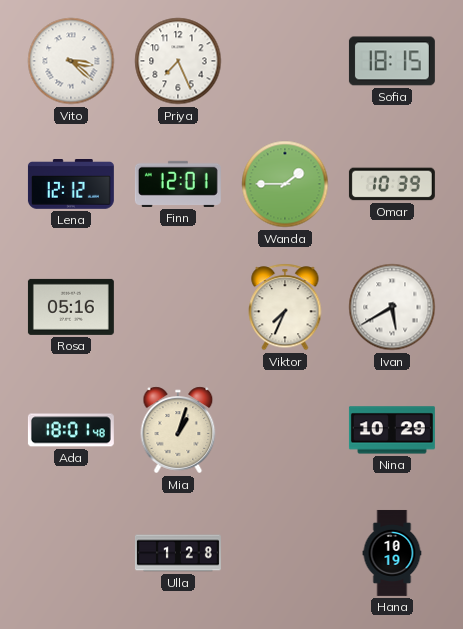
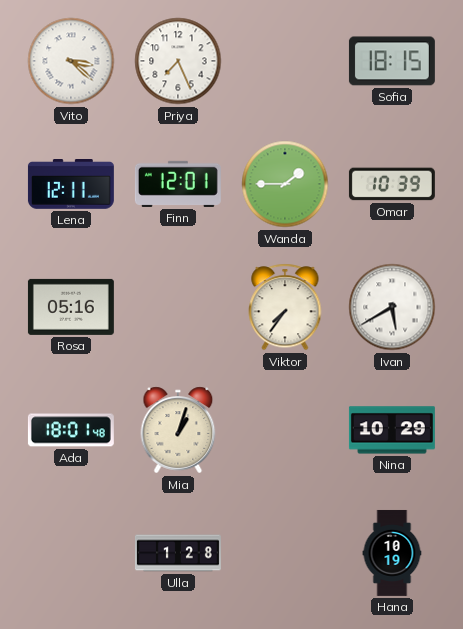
Lena: 12:12 -> 12:11
Viktor: 7:34 -> 7:36
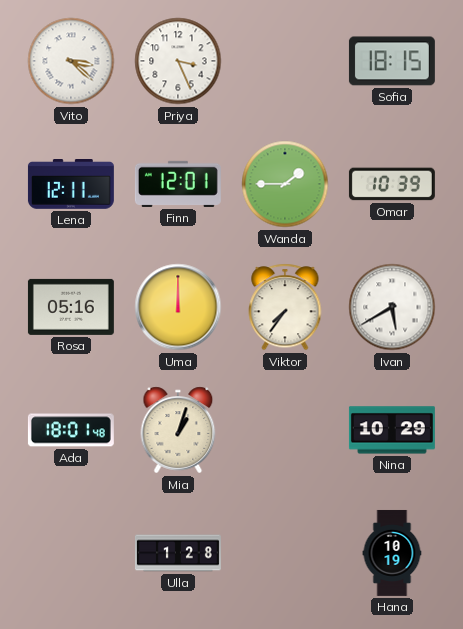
Priya: 7:26 -> 3:26
Uma: none -> 12:00
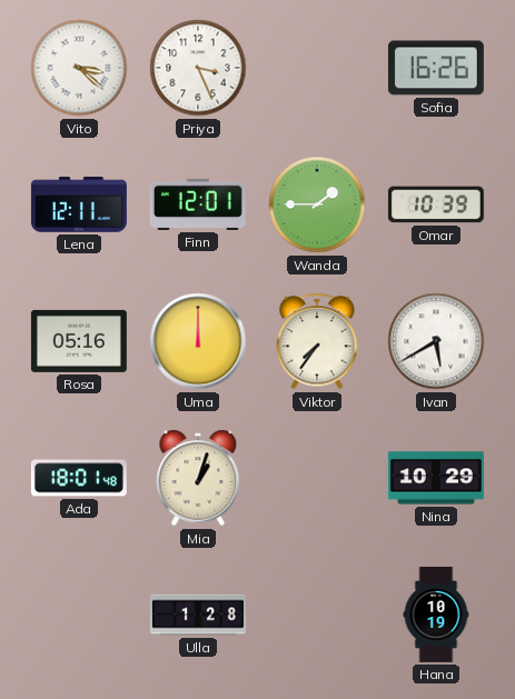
Sofia: 18:15 -> 16:26
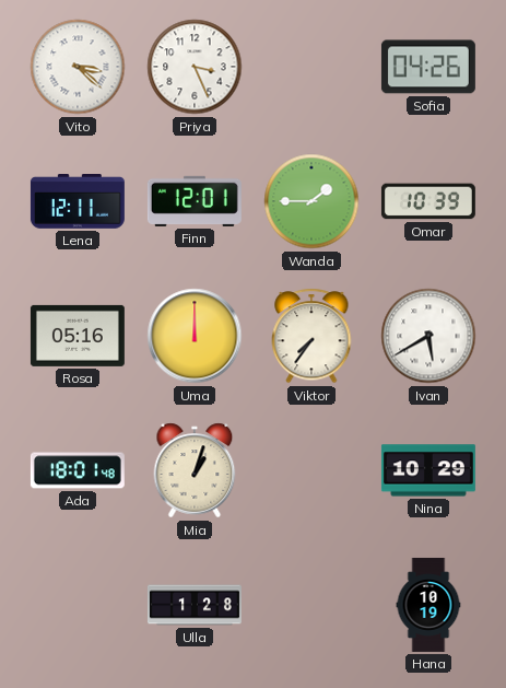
Sofia: 16:26 -> 04:26
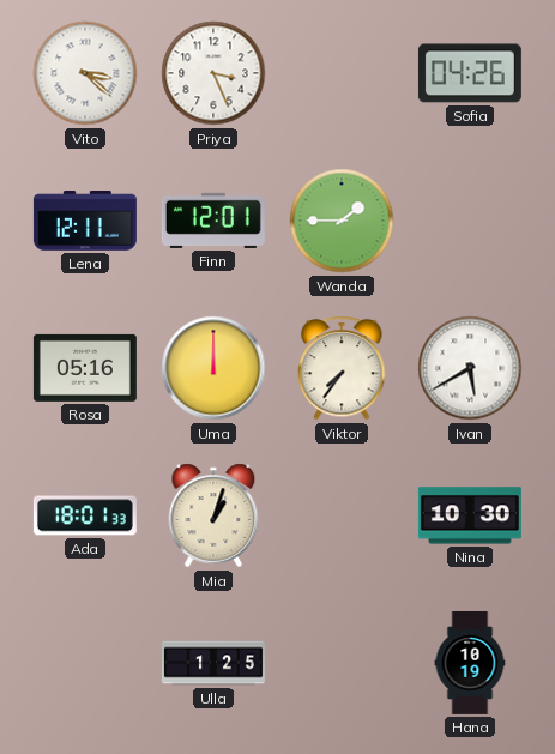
Omar: 10:39 -> none
Ada: 18:01:48 -> 18:01:33
Nina: 10:29 -> 10:30
Ulla: 1:28 -> 1:25
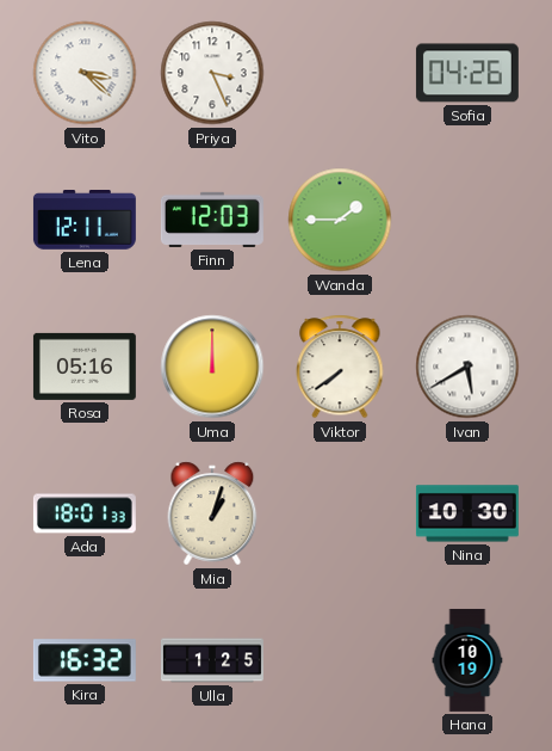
Finn: 12:01 -> 12:03
Viktor: 7:36 -> 7:39
Kira: none -> 16:32
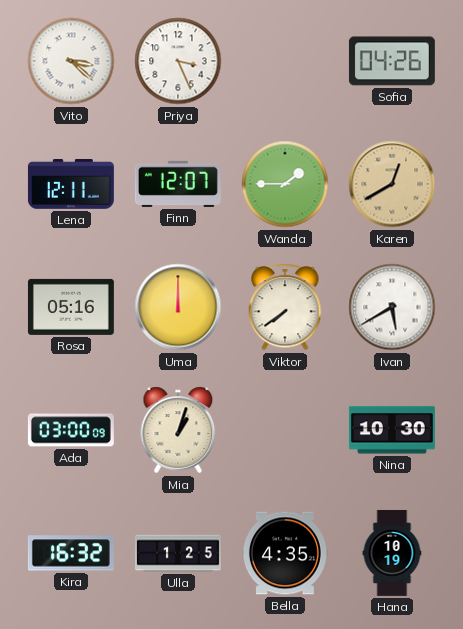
Finn: 12:03 -> 12:07
Karen: none -> 12:40
Ada: 18:01 -> 03:00
Bella: none -> 4:35
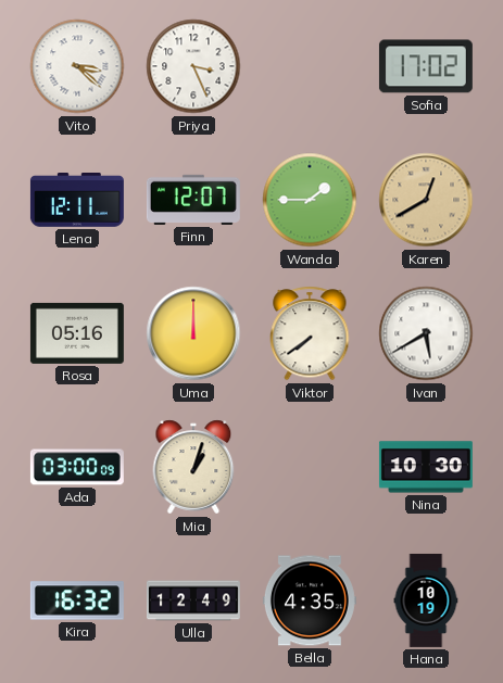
Sofia: 04:26 -> 17:02
Ulla: 1:25 -> 12:49
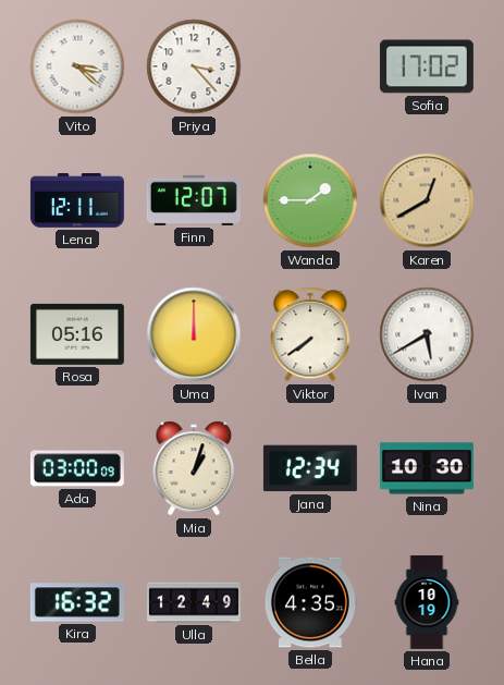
Priya: 3:26 -> 3:23
Jana: none -> 12:34
